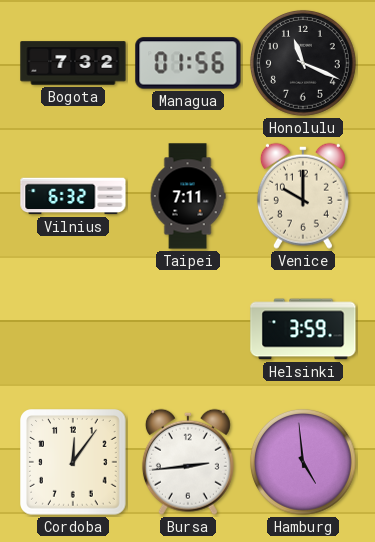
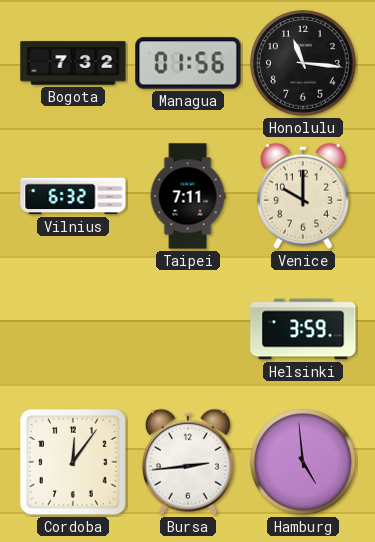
Honolulu: 11:19 -> 11:16
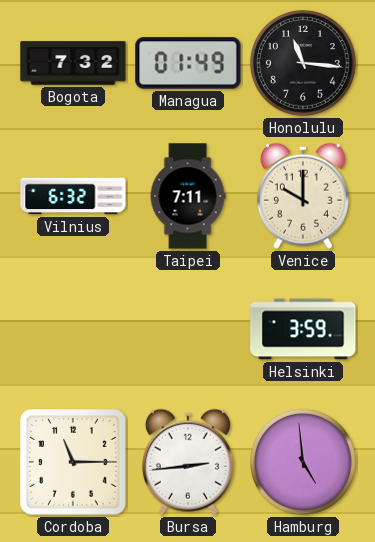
Managua: 01:56 -> 01:49
Cordoba: 12:06 -> 11:15
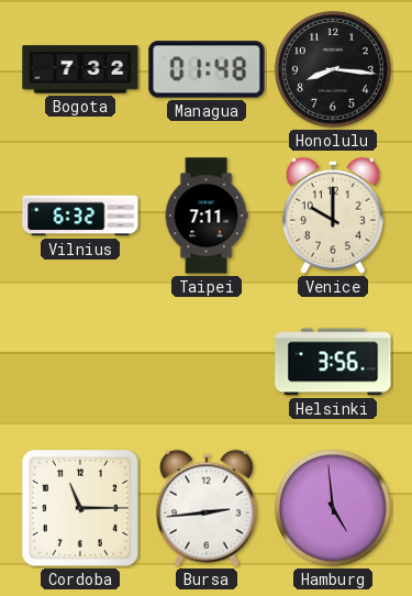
Managua: 01:49 -> 01:48
Honolulu: 11:16 -> 8:16
Helsinki: 3:59 -> 3:56
